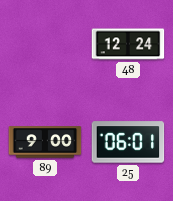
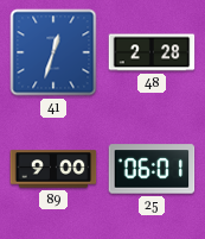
41: none -> 12:33
48: 12:24 -> 2:28
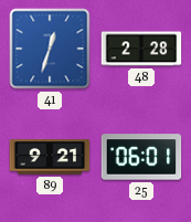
89: 9:00 -> 9:21
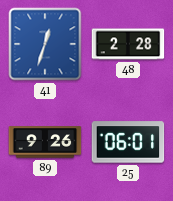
89: 9:21 -> 9:26
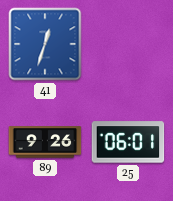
48: 2:28 -> none
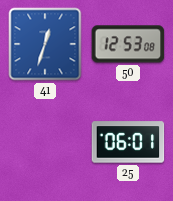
50: none -> 12:53
89: 9:26 -> none
